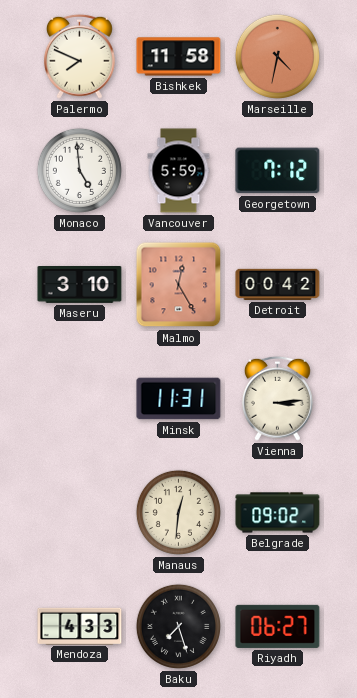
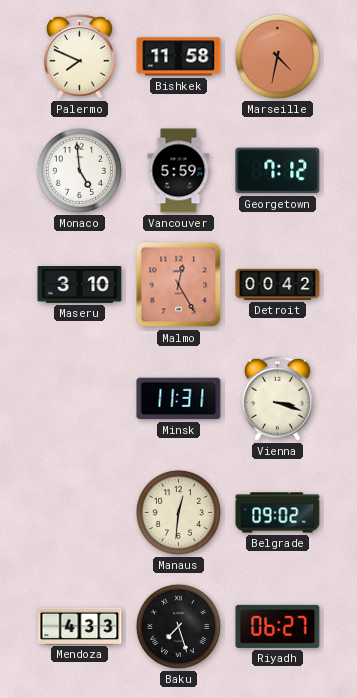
Vienna: 3:14 -> 3:18
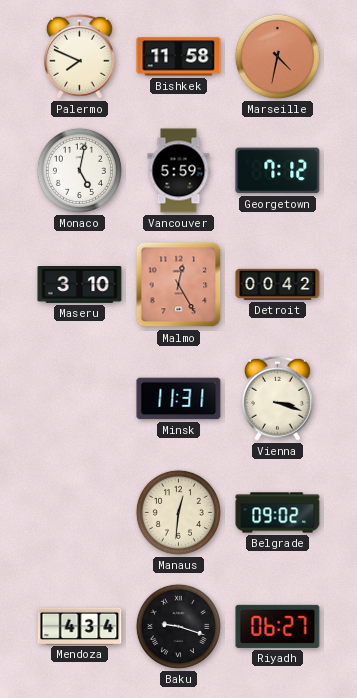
Monaco: 4:59 -> 5:02
Mendoza: 4:33 -> 4:34
Baku: 7:27 -> 9:18
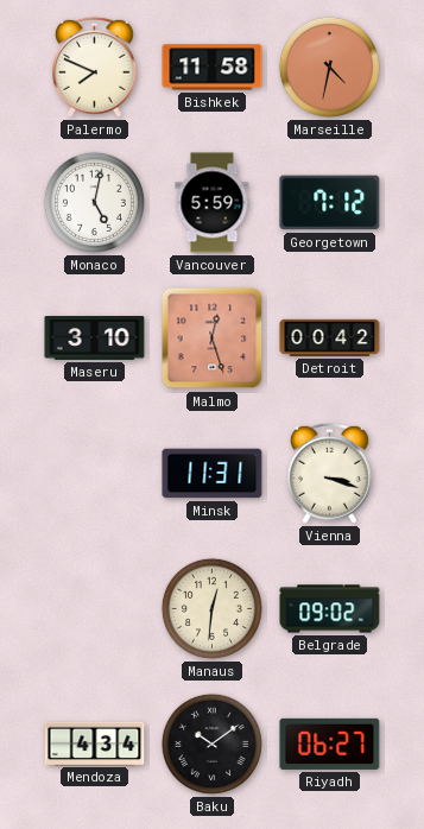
Malmo: 12:25 -> 12:27
Baku: 9:18 -> 10:09
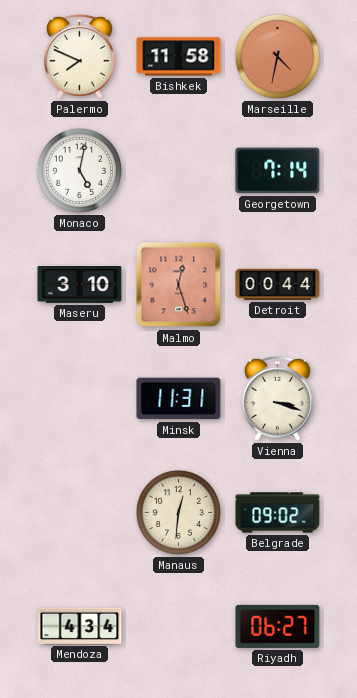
Vancouver: 5:59 -> none
Georgetown: 7:12 -> 7:14
Detroit: 00:42 -> 00:44
Baku: 10:09 -> none
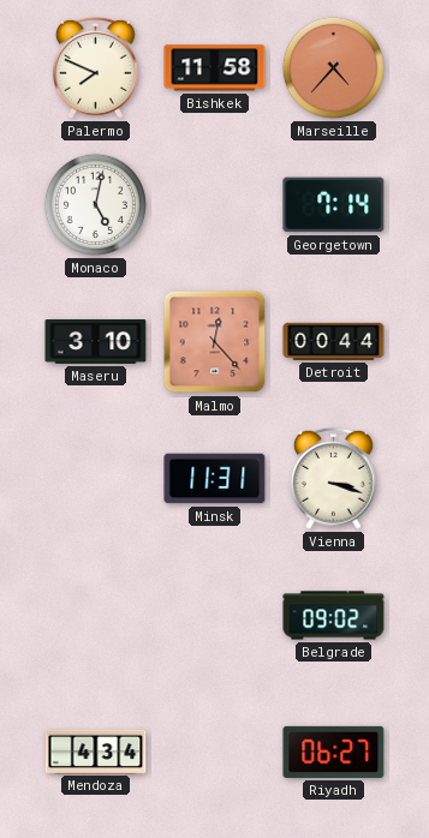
Marseille: 4:32 -> 4:37
Malmo: 12:27 -> 12:23
Manaus: 12:31 -> none
